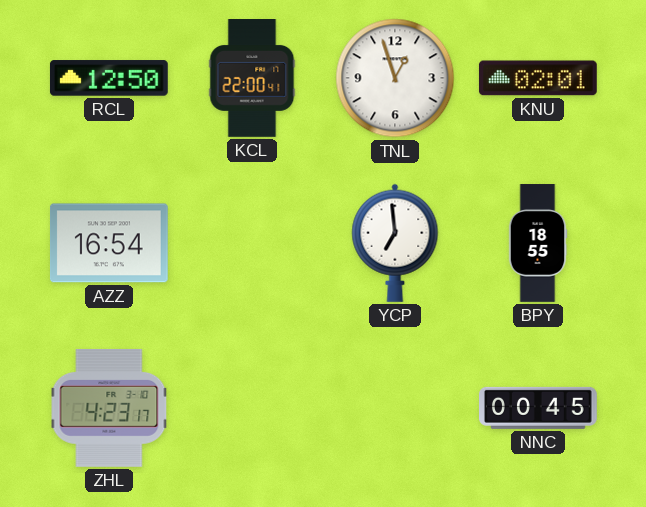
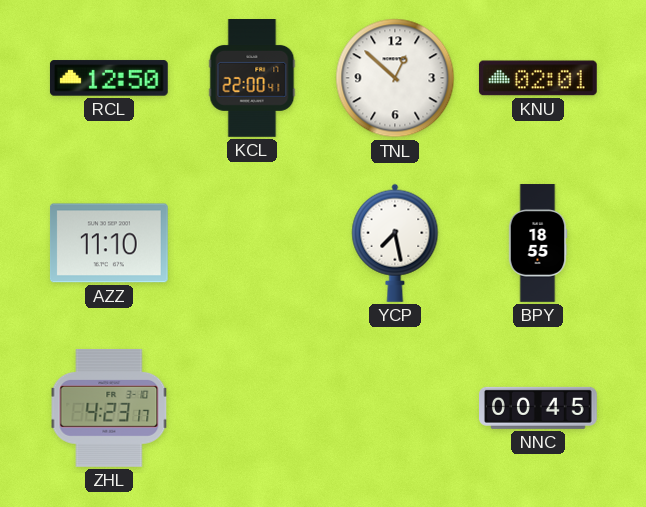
TNL: 12:57 -> 12:52
AZZ: 16:54 -> 11:10
YCP: 6:59 -> 7:28
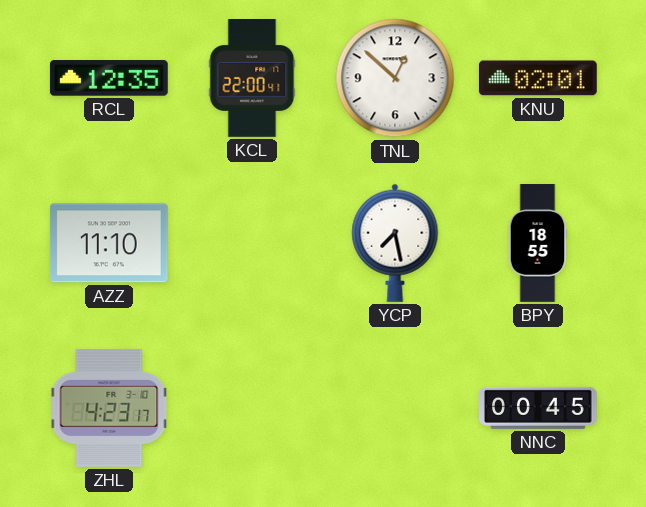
RCL: 12:50 -> 12:35
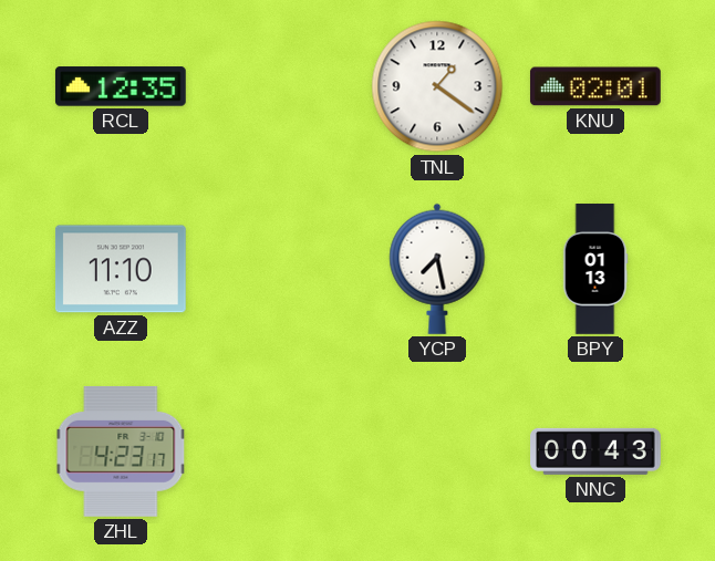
KCL: 22:00 -> none
TNL: 12:52 -> 1:21
BPY: 18:55 -> 01:13
NNC: 00:45 -> 00:43
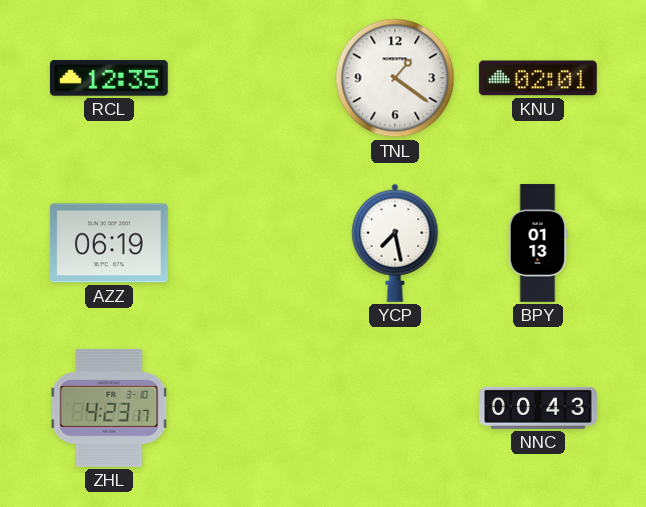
AZZ: 11:10 -> 06:19
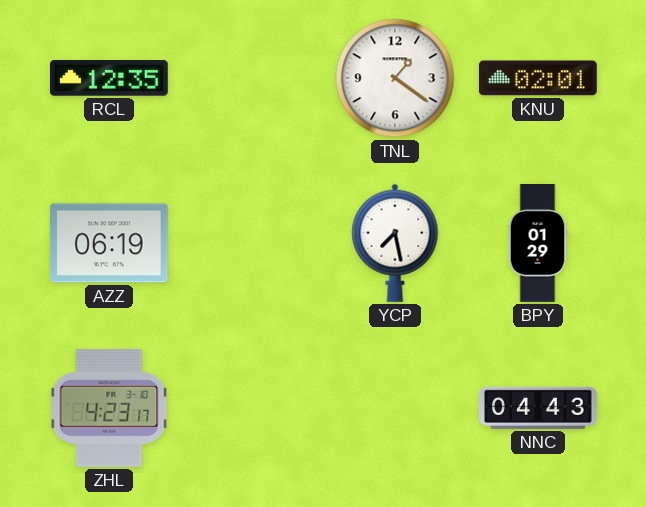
BPY: 01:13 -> 01:29
NNC: 00:43 -> 04:43
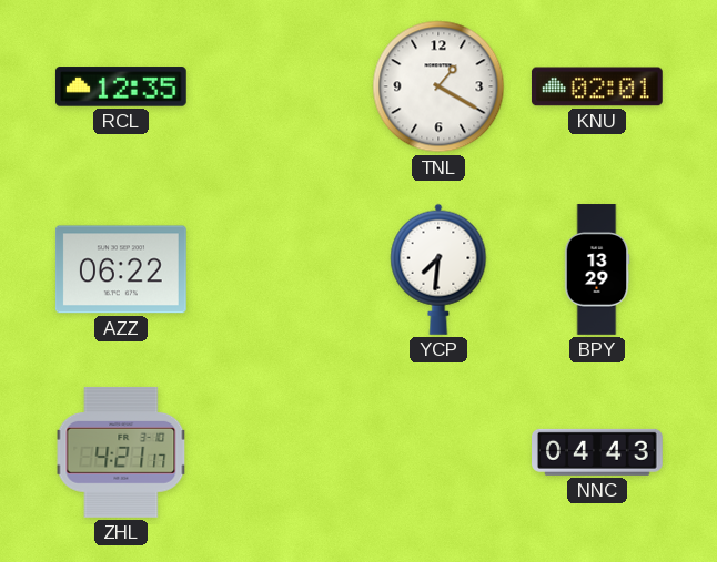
TNL: 1:21 -> 1:20
AZZ: 06:19 -> 06:22
YCP: 7:28 -> 7:31
BPY: 01:29 -> 13:29
ZHL: 4:23 -> 4:21
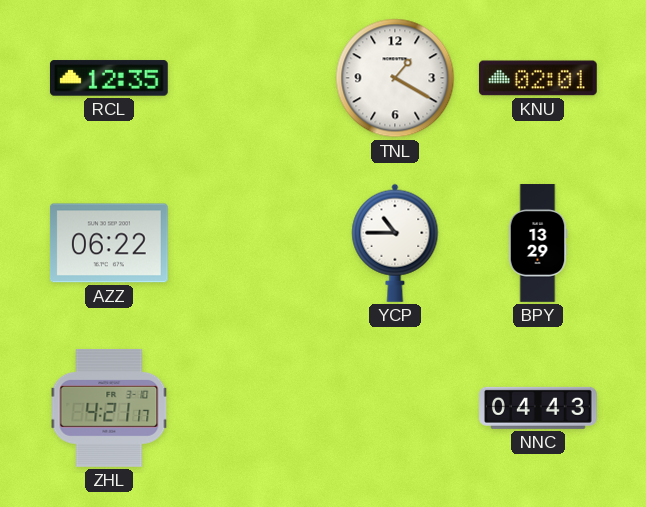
YCP: 7:31 -> 10:45
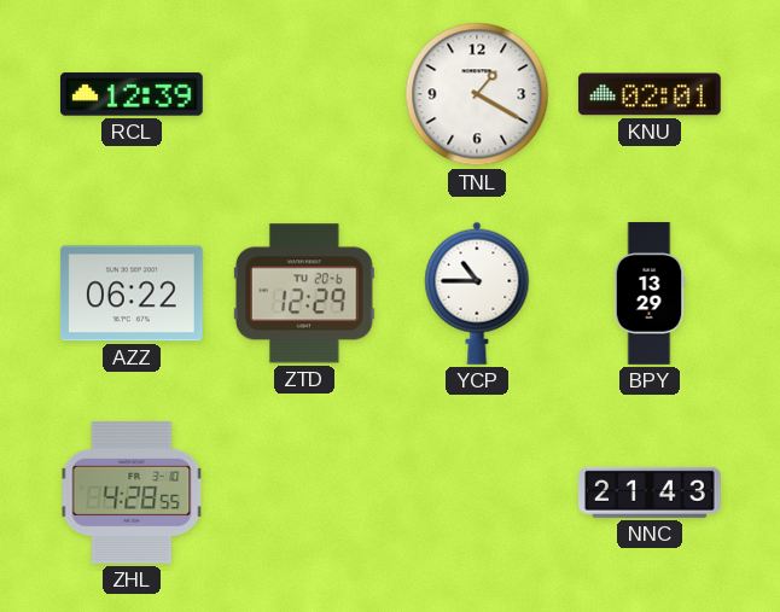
RCL: 12:35 -> 12:39
ZTD: none -> 12:29
ZHL: 4:21 -> 4:28
NNC: 04:43 -> 21:43
